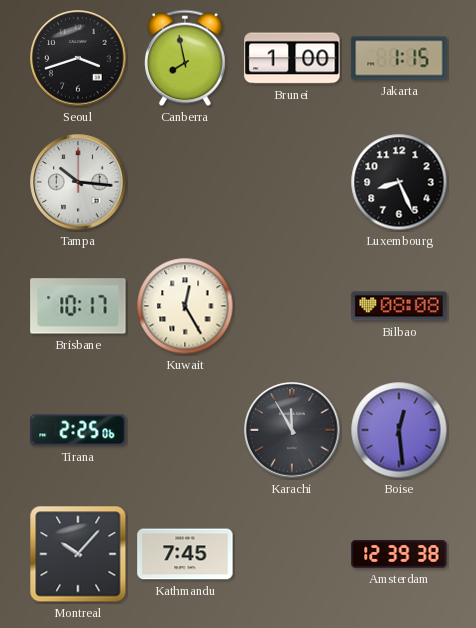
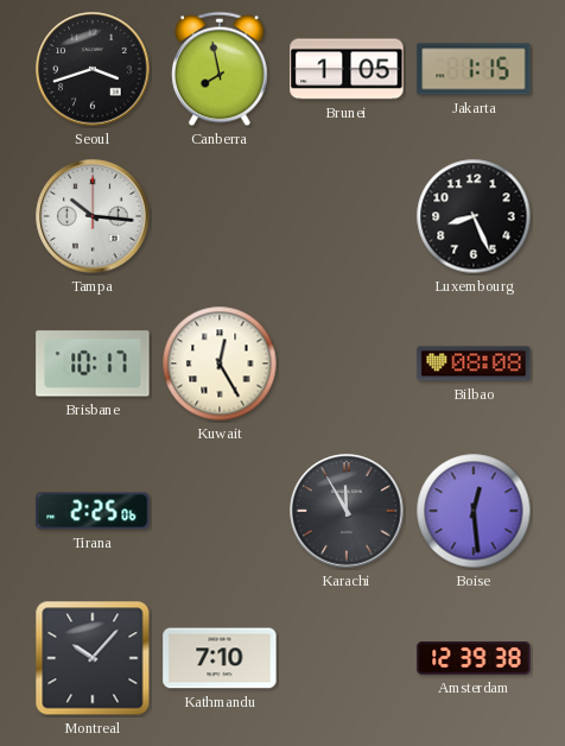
Brunei: 1:00 -> 1:05
Kathmandu: 7:45 -> 7:10
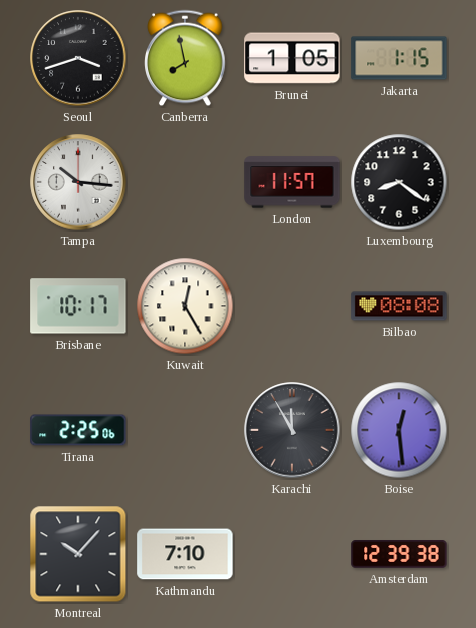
London: none -> 11:57
Luxembourg: 8:26 -> 8:21
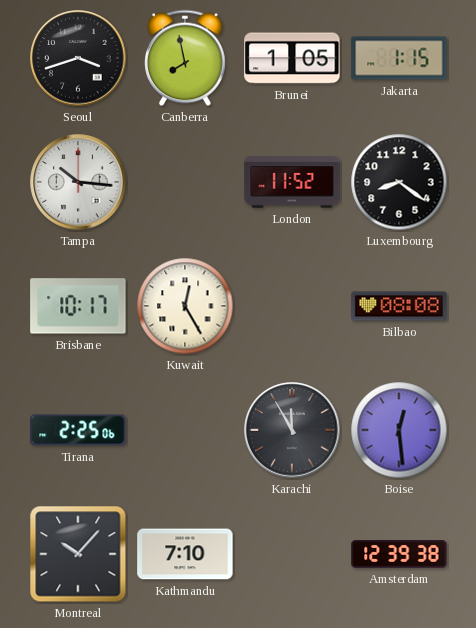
London: 11:57 -> 11:52
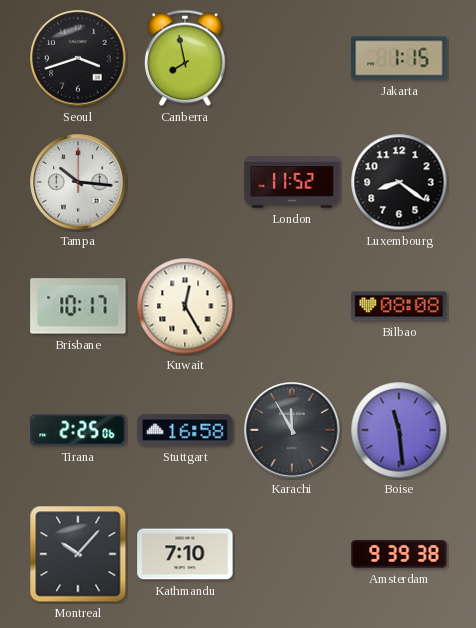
Brunei: 1:05 -> none
Stuttgart: none -> 16:58
Boise: 12:29 -> 11:29
Amsterdam: 12:39 -> 9:39
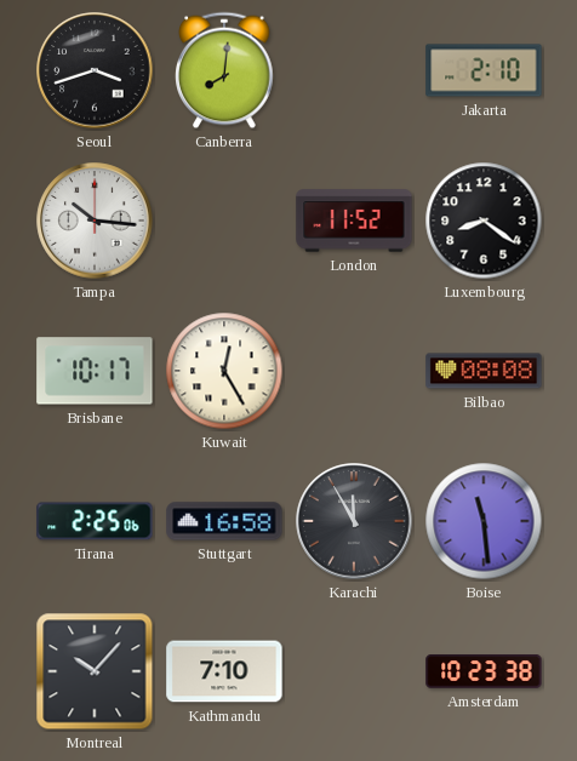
Canberra: 7:58 -> 8:01
Jakarta: 1:15 -> 2:10
Amsterdam: 9:39 -> 10:23
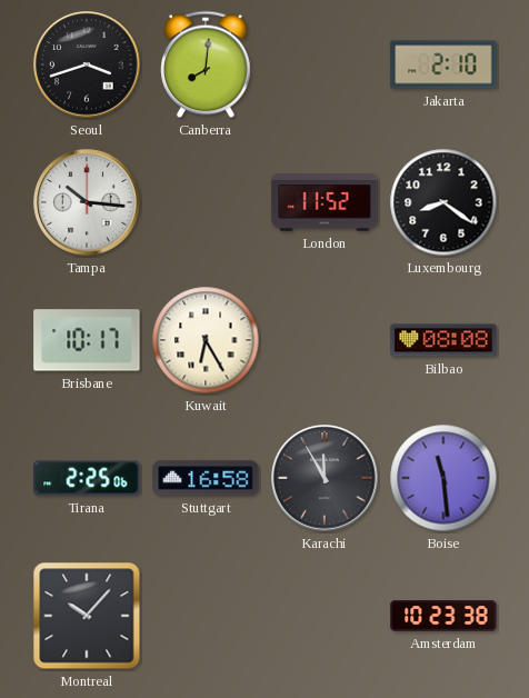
Kuwait: 12:25 -> 6:25
Kathmandu: 7:10 -> none
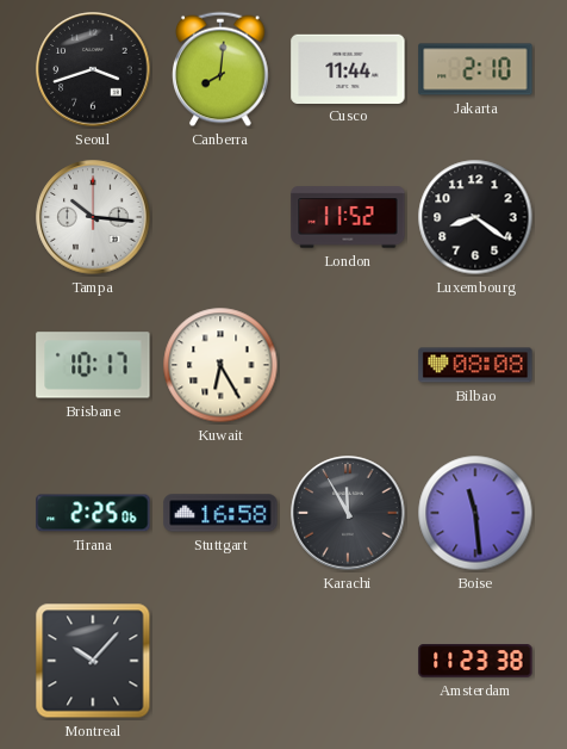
Cusco: none -> 11:44
Amsterdam: 10:23 -> 11:23
